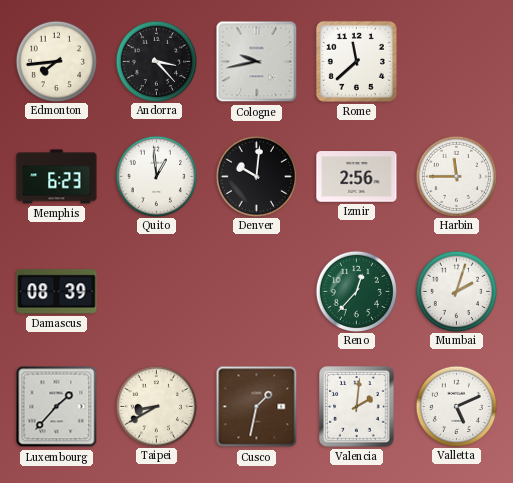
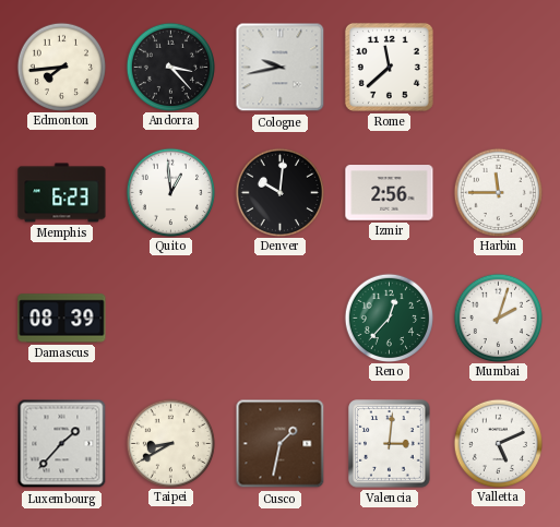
Valencia: 2:01 -> 3:01
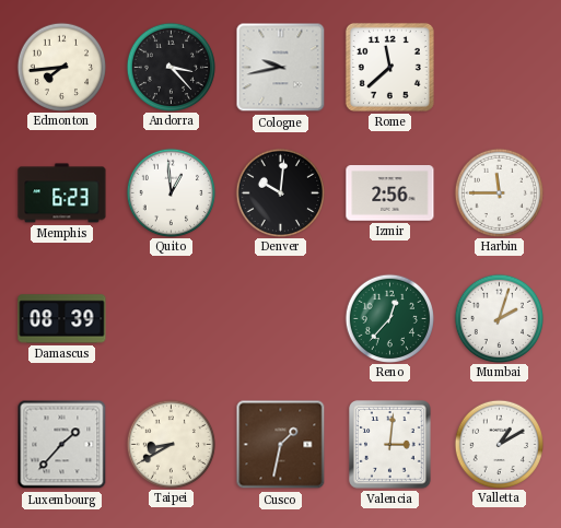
Valletta: 5:11 -> 1:10
